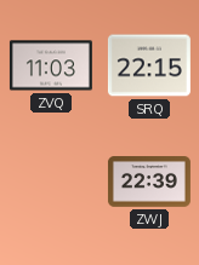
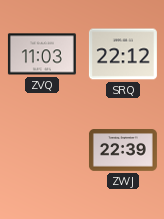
SRQ: 22:15 -> 22:12
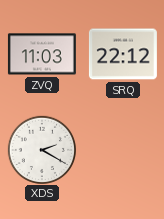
XDS: none -> 2:20
ZWJ: 22:39 -> none
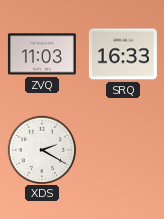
SRQ: 22:12 -> 16:33
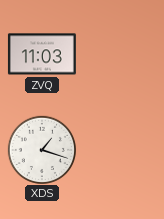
SRQ: 16:33 -> none
XDS: 2:20 -> 1:18
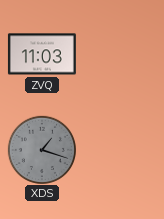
XDS dial: white -> grey
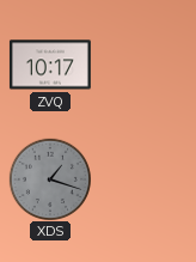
ZVQ: 11:03 -> 10:17
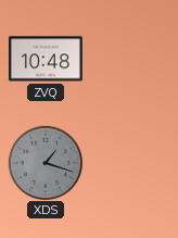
ZVQ: 10:17 -> 10:48
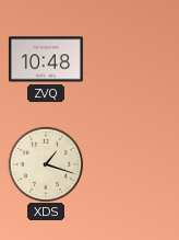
XDS dial: grey -> cream
